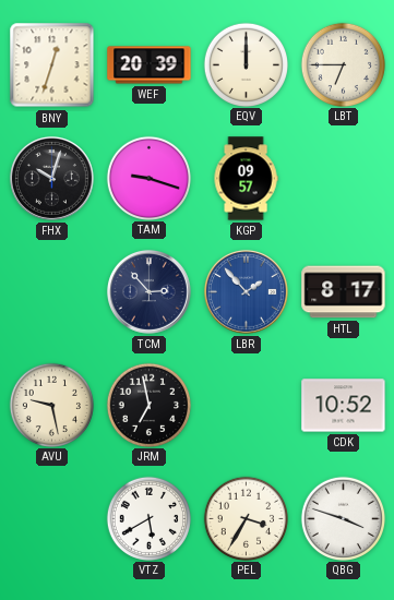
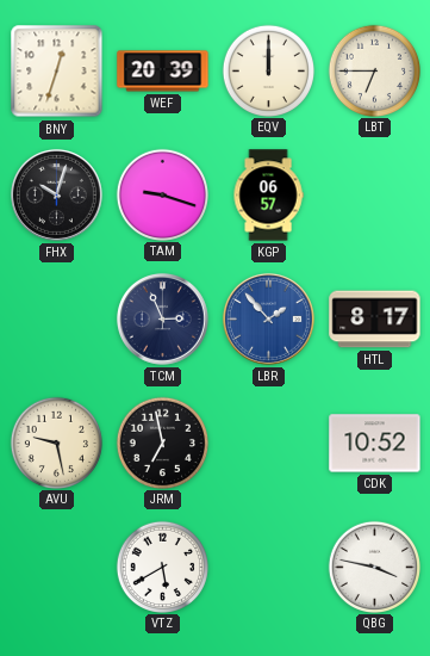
KGP: 09:57 -> 06:57
TCM: 2:53 -> 2:56
PEL: 3:35 -> none
QBG: 3:48 -> 3:47
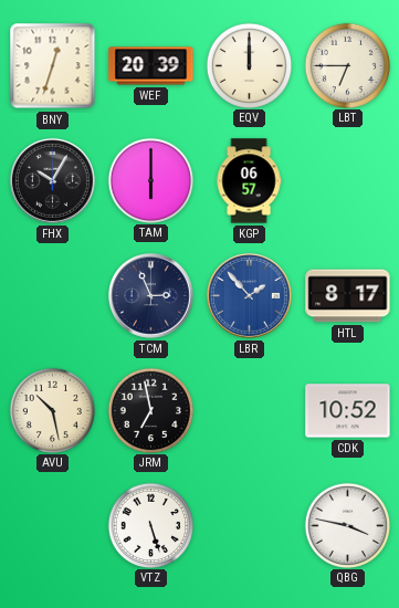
FHX: 10:03 -> 10:05
TAM: 9:18 -> 6:00
AVU: 9:28 -> 10:28
VTZ: 5:40 -> 5:27
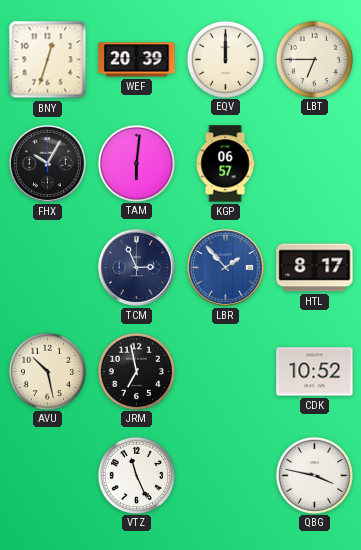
TAM: 6:00 -> 6:01
VTZ: 5:27 -> 11:26
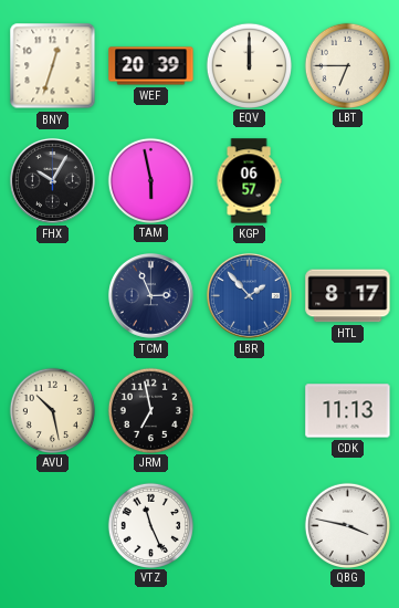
TAM: 6:01 -> 5:58
CDK: 10:52 -> 11:13
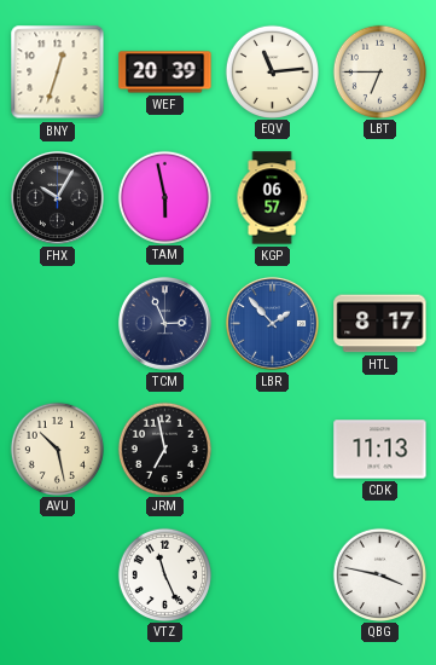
EQV: 12:00 -> 11:14
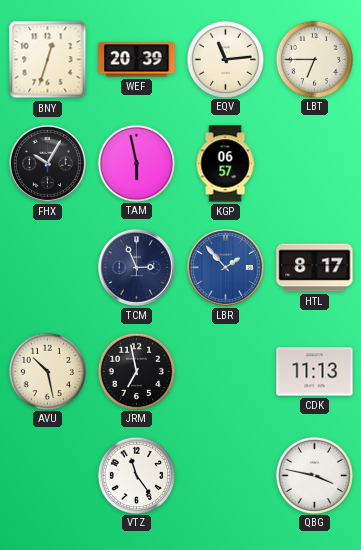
VTZ: 11:26 -> 11:24
